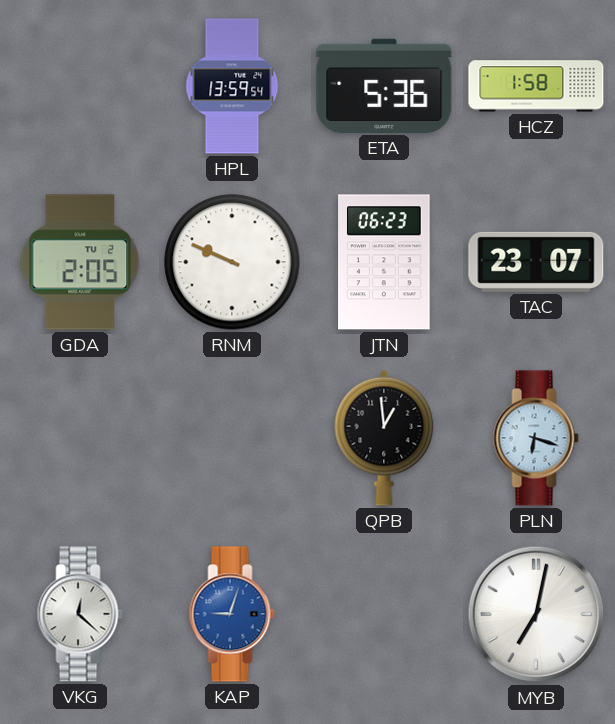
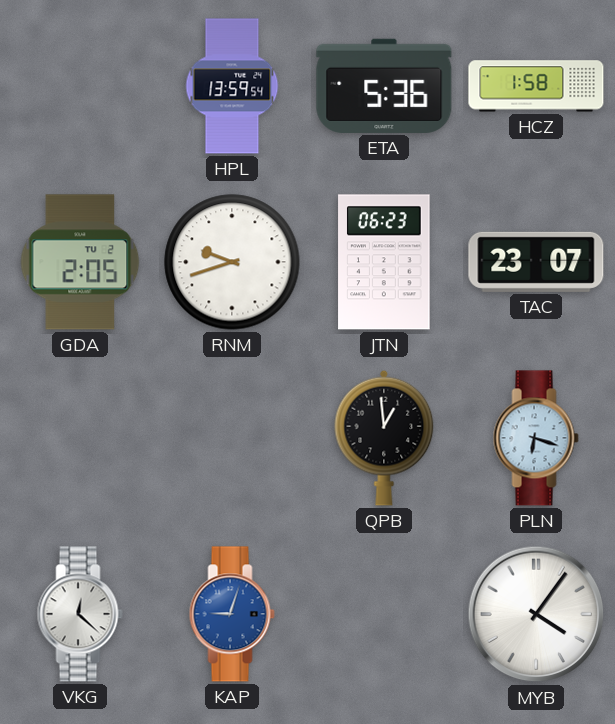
RNM: 9:49 -> 9:42
MYB: 7:02 -> 4:06
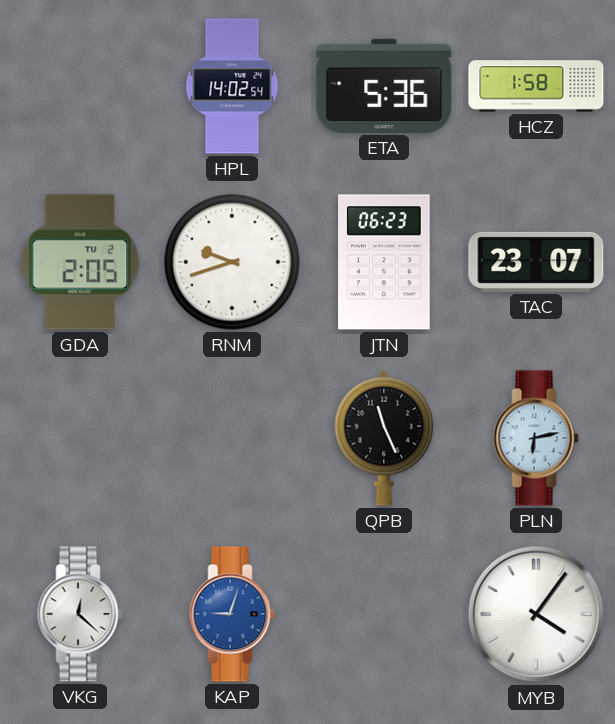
HPL: 13:59 -> 14:02
QPB: 12:59 -> 11:26
PLN: 6:18 -> 6:13
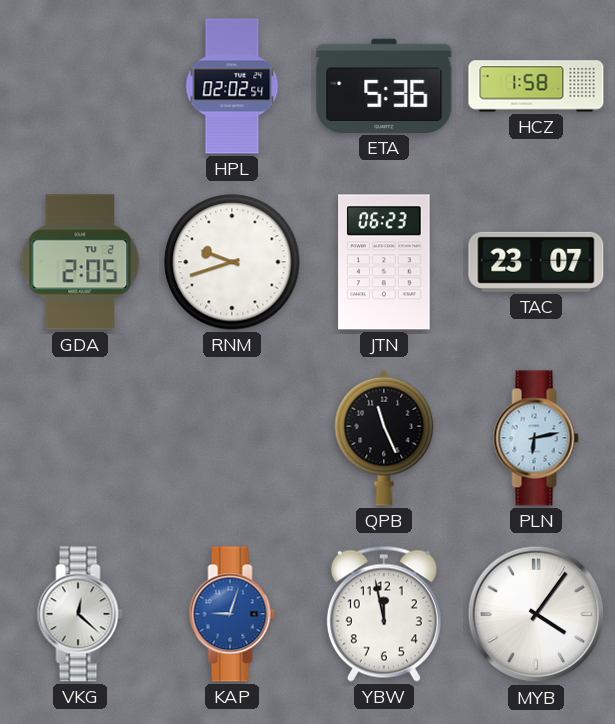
HPL: 14:02 -> 02:02
YBW: none -> 11:58
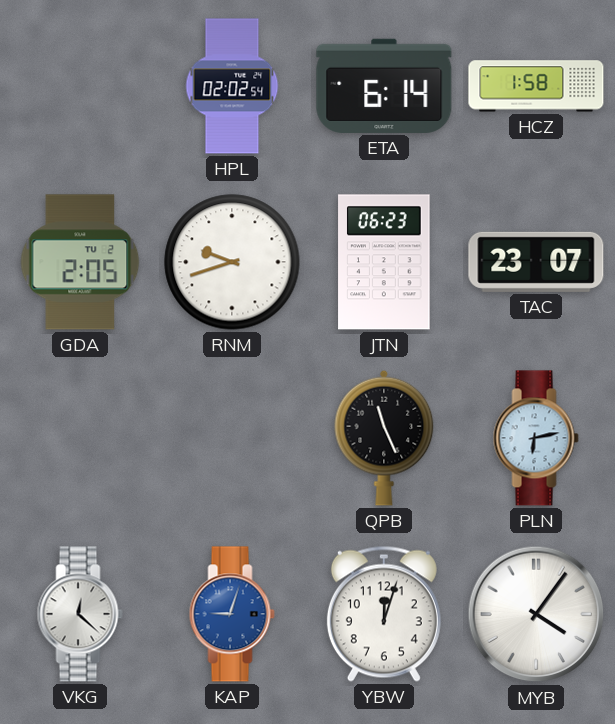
ETA: 5:36 -> 6:14
YBW: 11:58 -> 12:03
